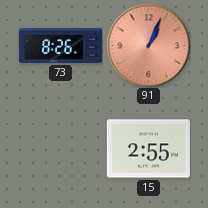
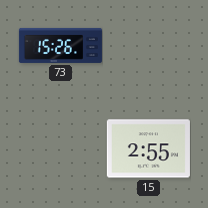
73: 8:26 -> 15:26
91: 1:04 -> none
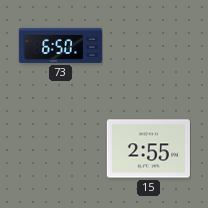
73: 15:26 -> 6:50
